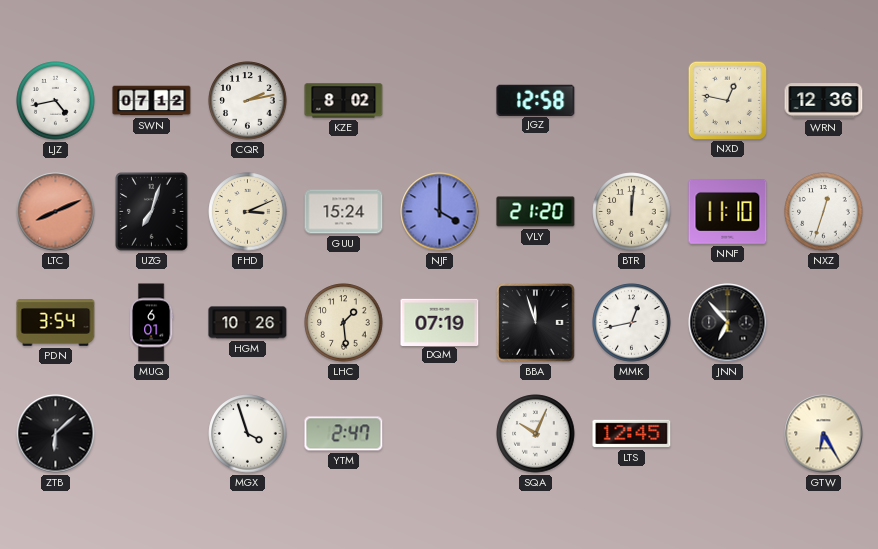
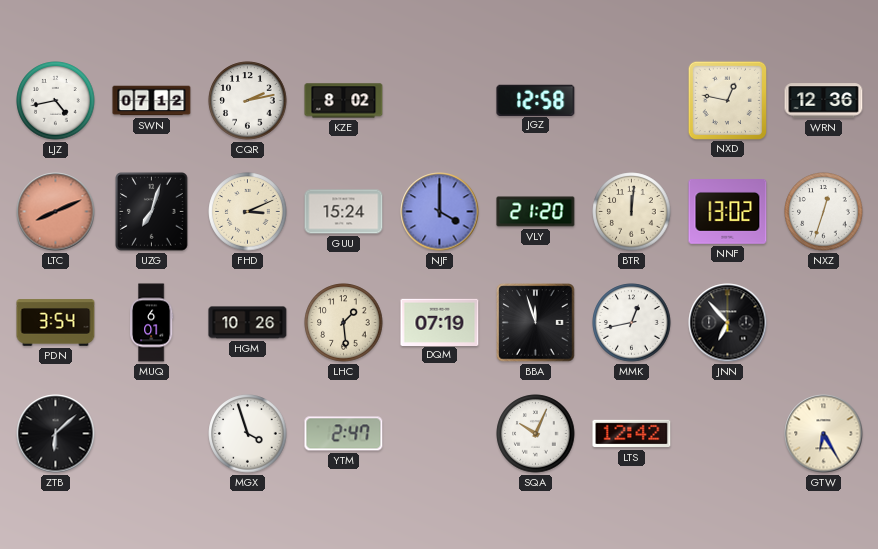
NNF: 11:10 -> 13:02
LTS: 12:45 -> 12:42
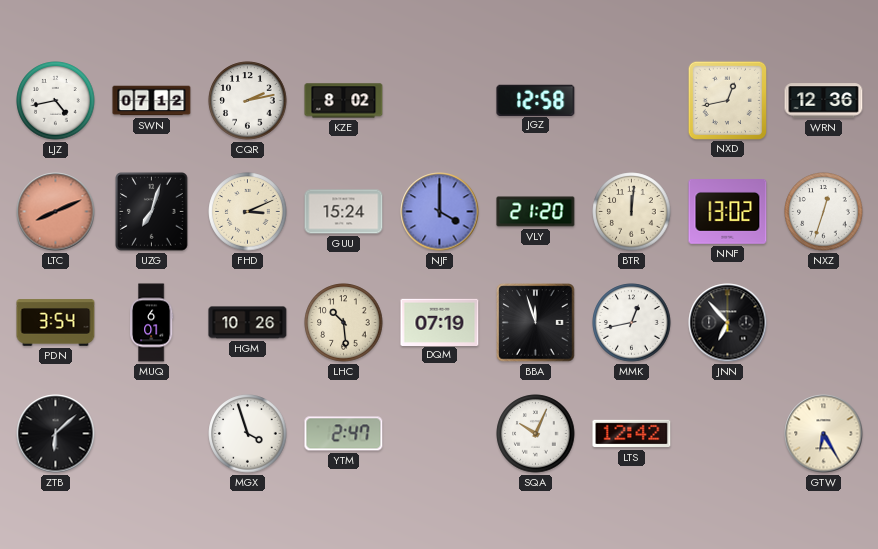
NXD: 12:47 -> 12:43
LHC: 1:29 -> 10:29
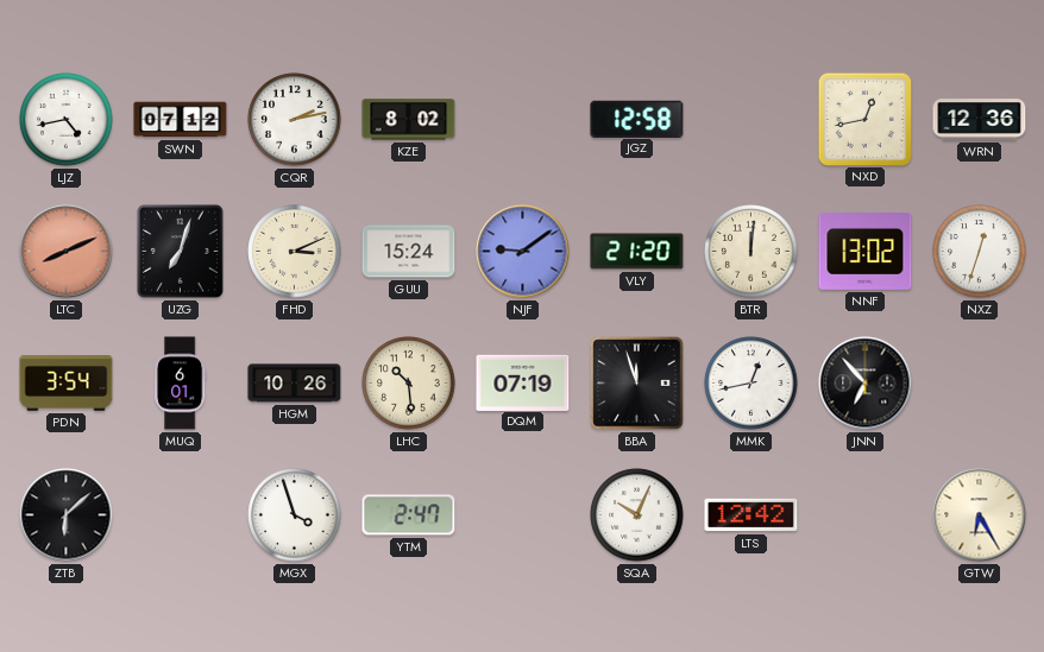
NJF: 4:00 -> 9:09
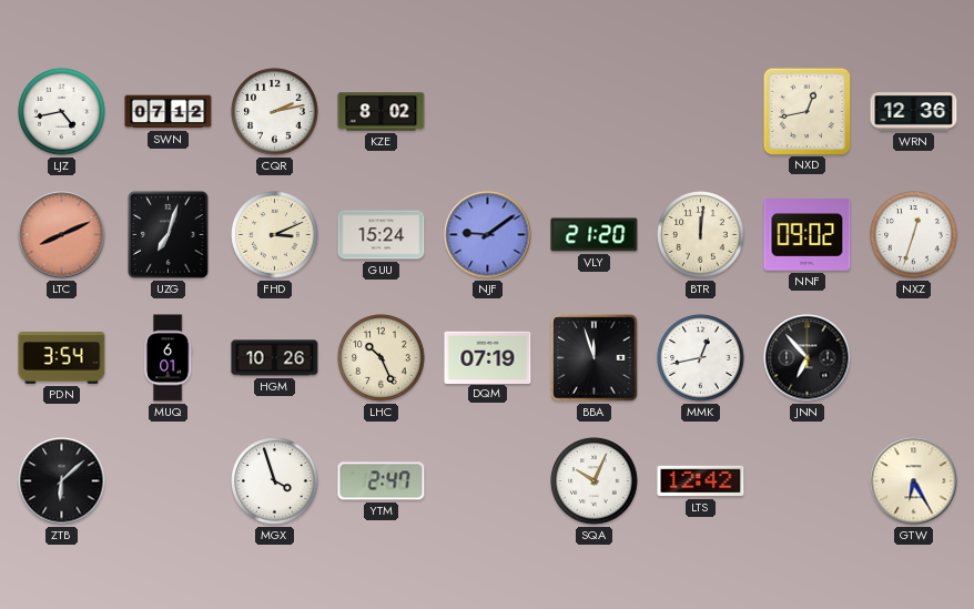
JGZ: 12:58 -> none
NNF: 13:02 -> 09:02
LHC: 10:29 -> 10:26
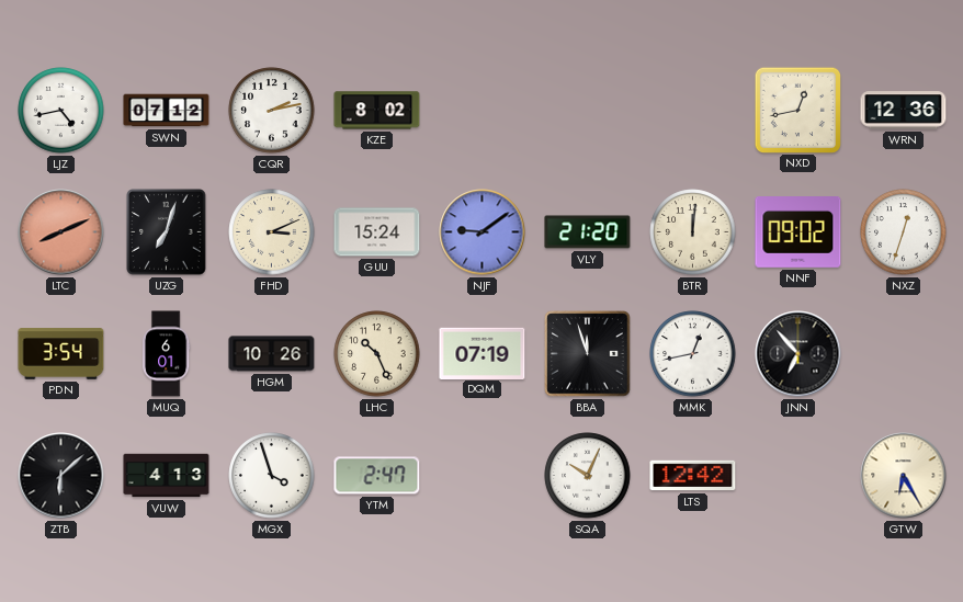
VUW: none -> 4:13
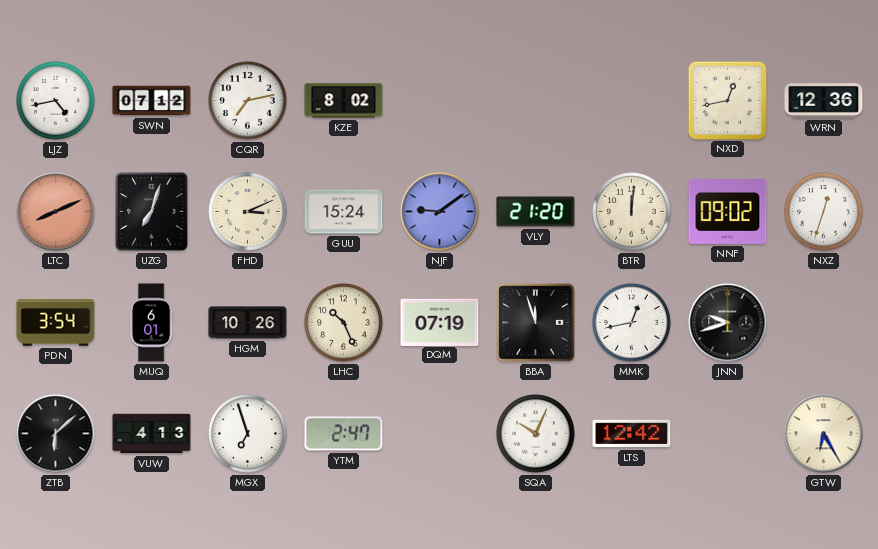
CQR: 2:13 -> 7:13
JNN: 6:53 -> 9:42
MGX: 3:57 -> 6:57
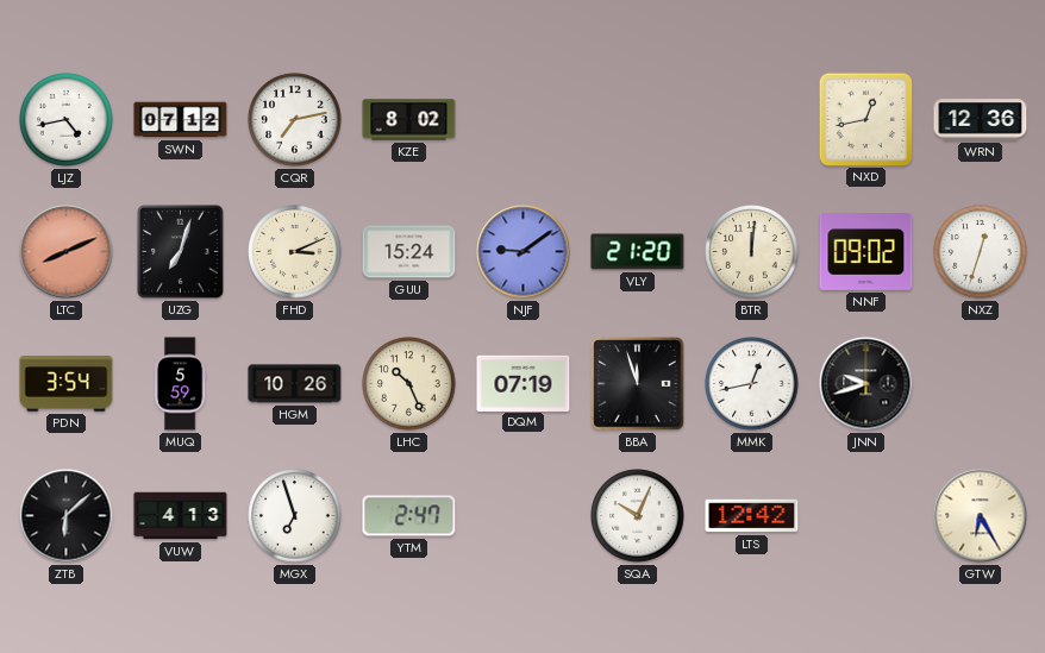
MUQ: 6:01 -> 5:59
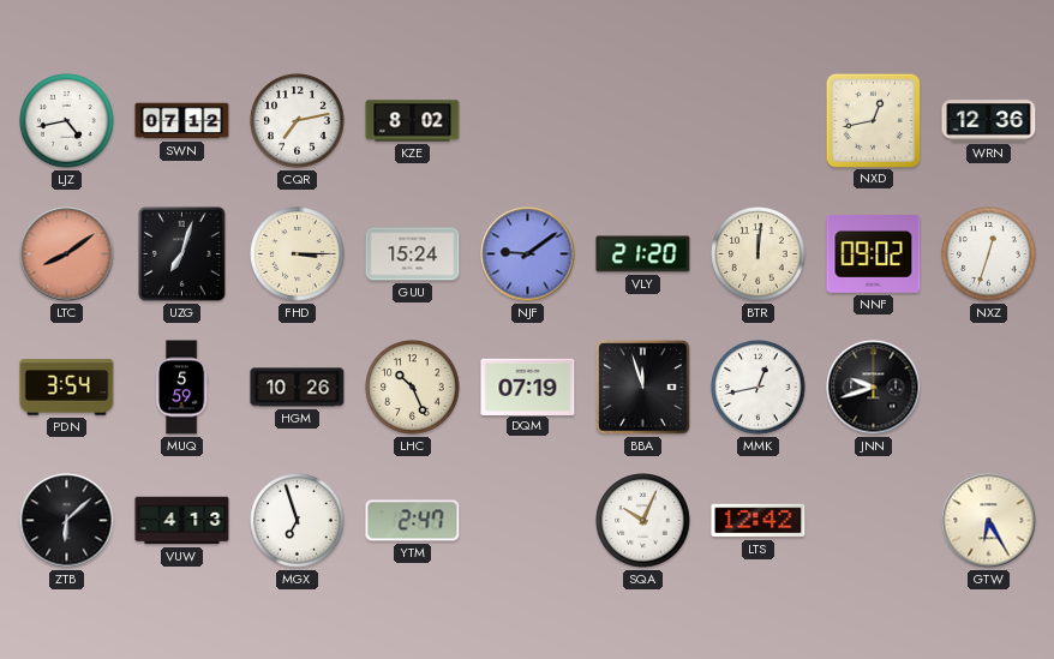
LTC: 8:11 -> 8:09
FHD: 3:11 -> 3:15
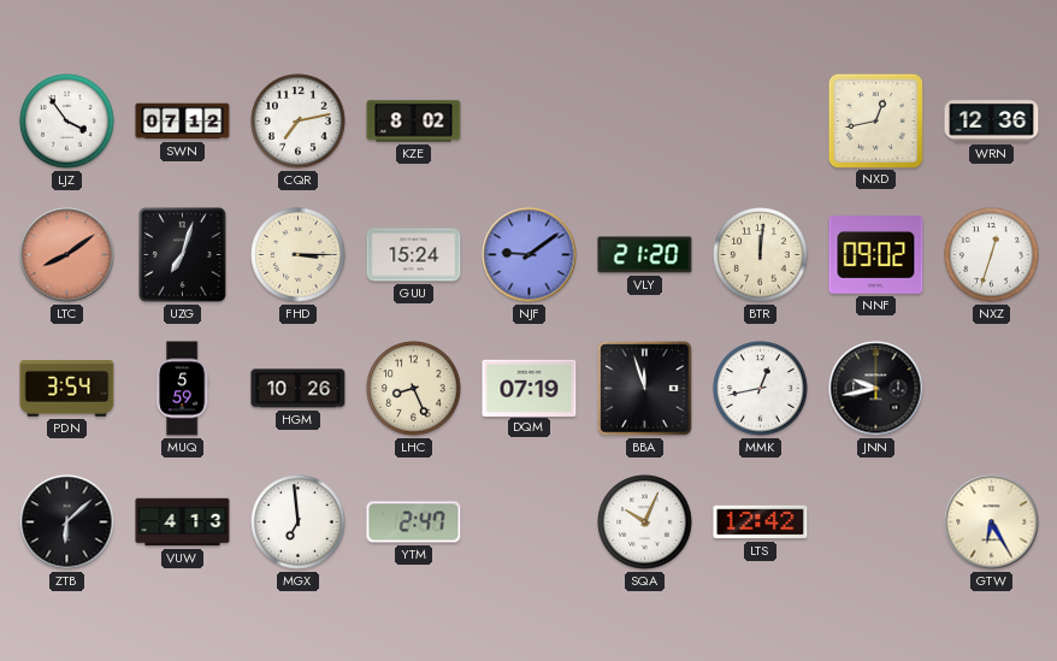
LJZ: 4:43 -> 3:54
LHC: 10:26 -> 8:26
JNN: 9:42 -> 9:43
MGX: 6:57 -> 6:59
